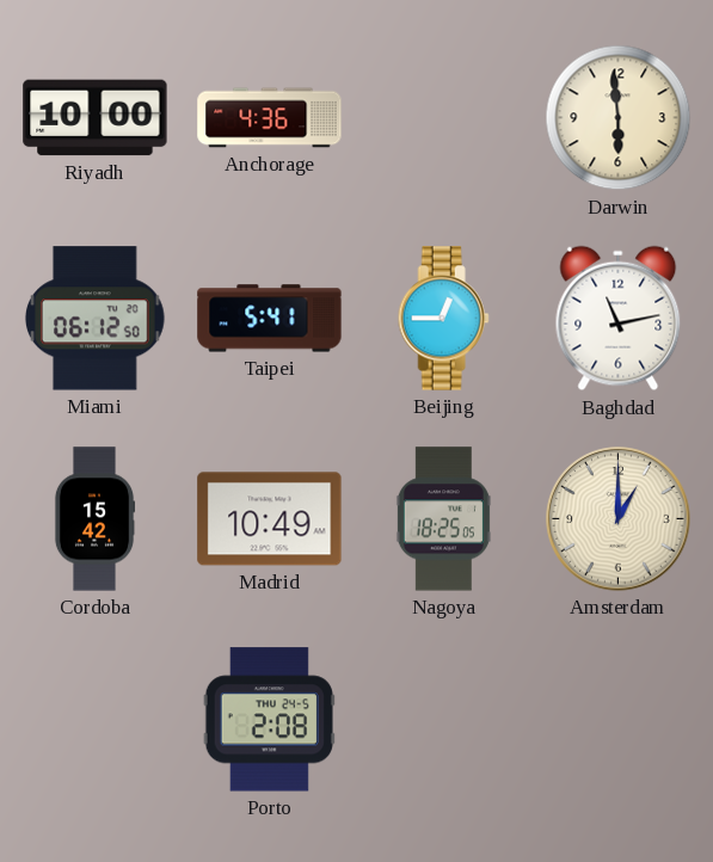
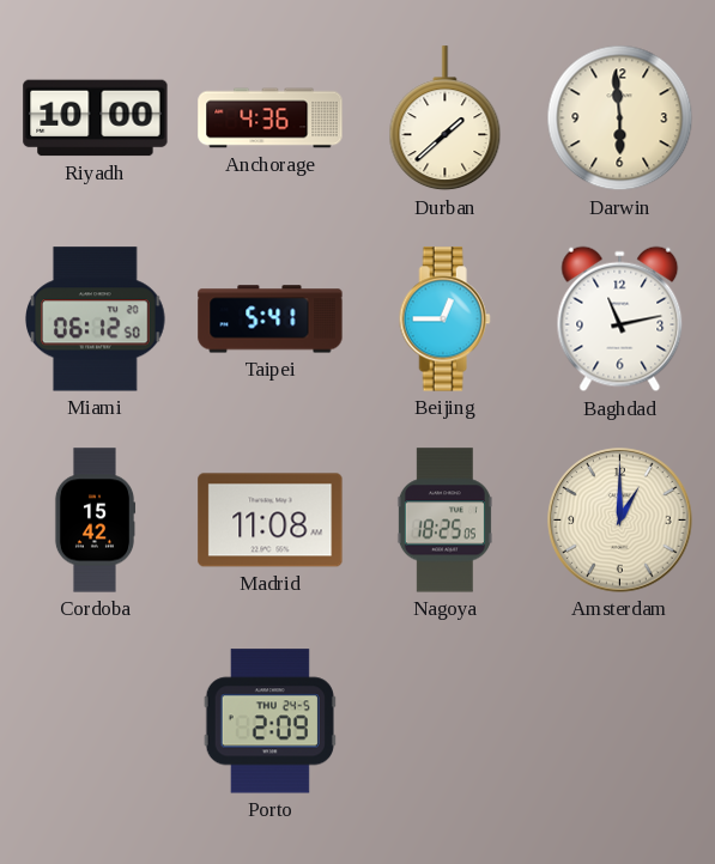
Durban: none -> 1:38
Madrid: 10:49 -> 11:08
Porto: 2:08 -> 2:09
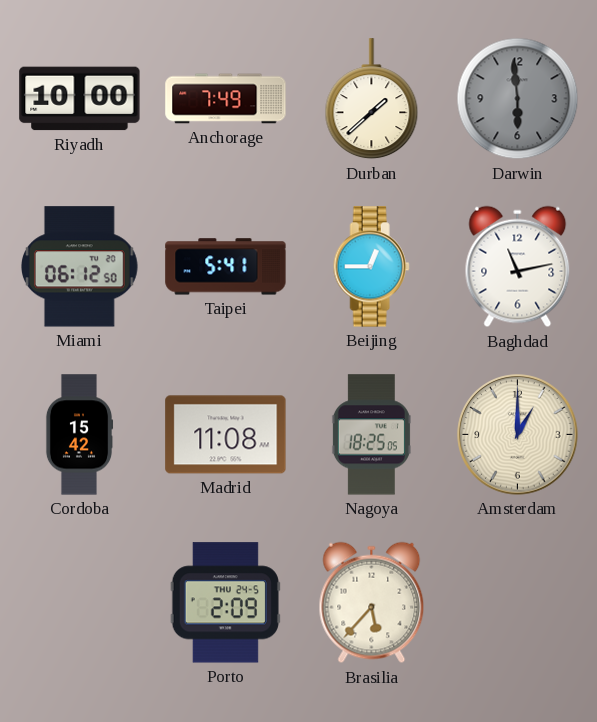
Anchorage: 4:36 -> 7:49
Darwin dial: cream -> grey
Brasilia: none -> 5:37
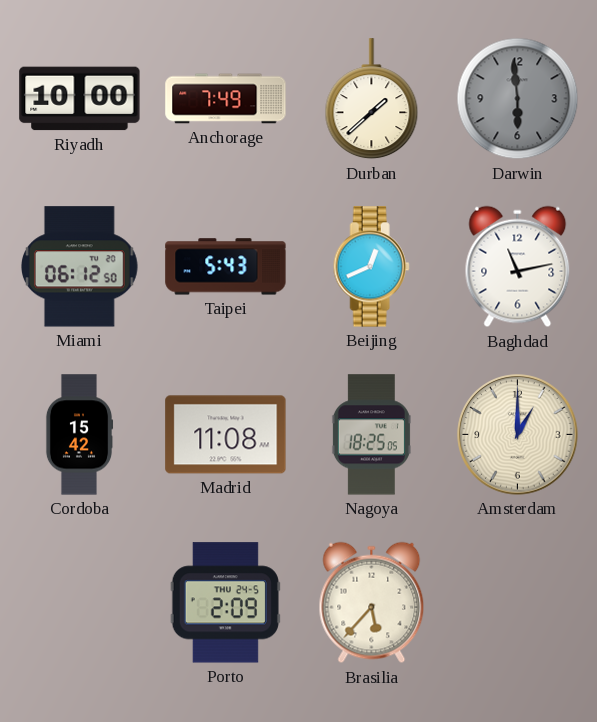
Taipei: 5:41 -> 5:43
Beijing: 12:45 -> 12:41
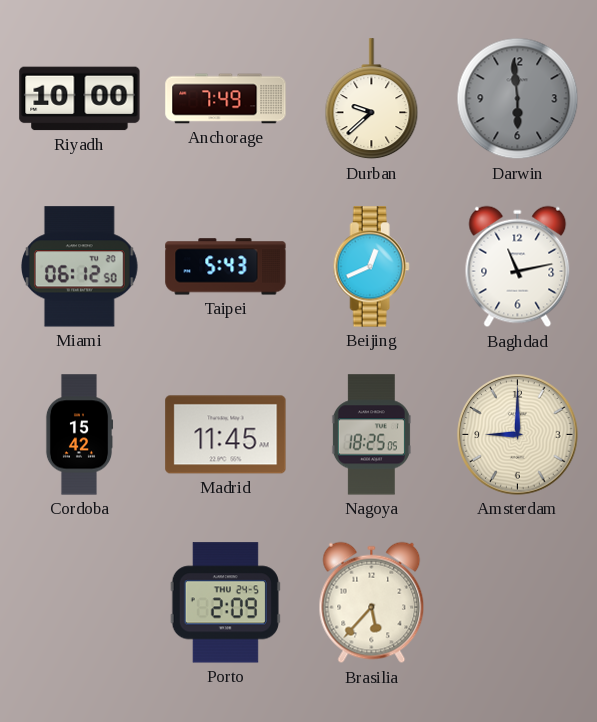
Durban: 1:38 -> 9:38
Madrid: 11:08 -> 11:45
Amsterdam: 1:00 -> 9:00
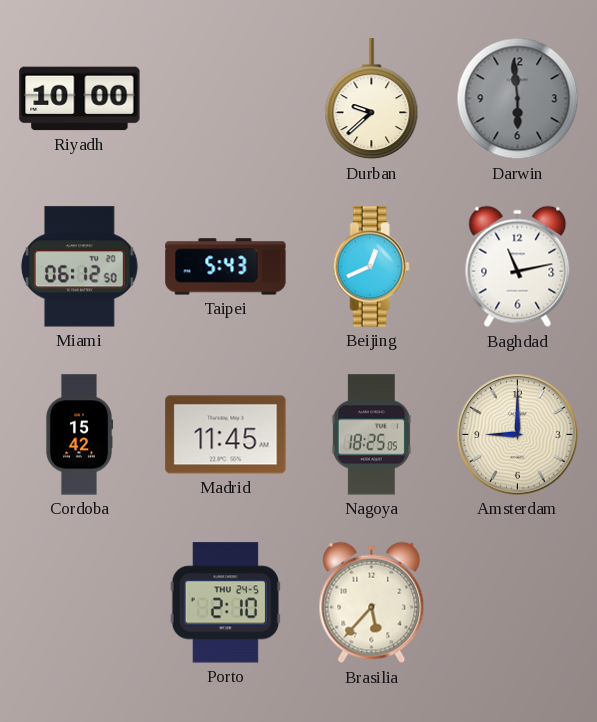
Anchorage: 7:49 -> none
Porto: 2:09 -> 2:10
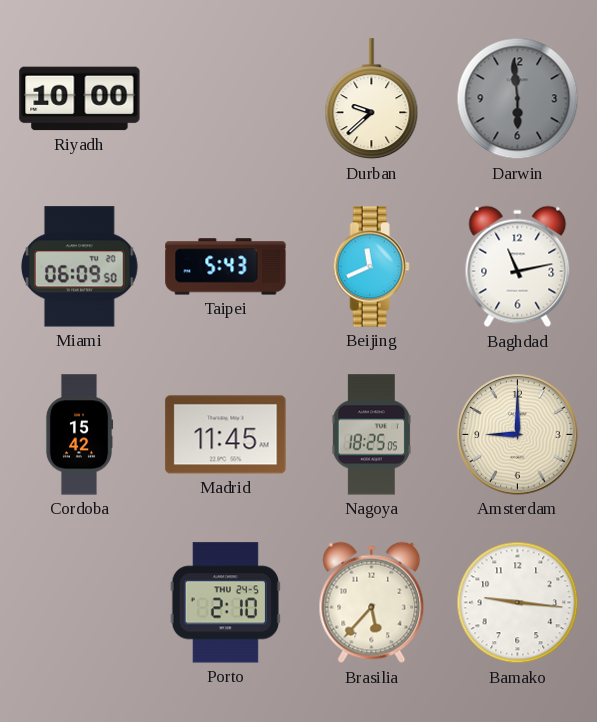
Miami: 06:12 -> 06:09
Beijing: 12:41 -> 11:41
Bamako: none -> 9:16
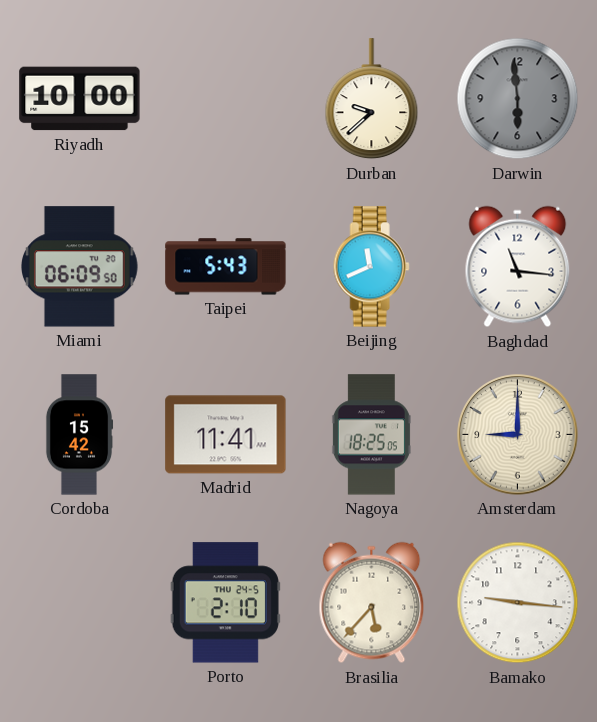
Baghdad: 11:13 -> 11:16
Madrid: 11:45 -> 11:41
